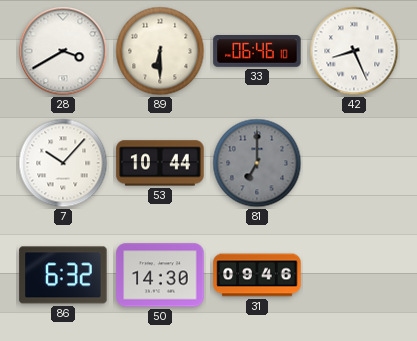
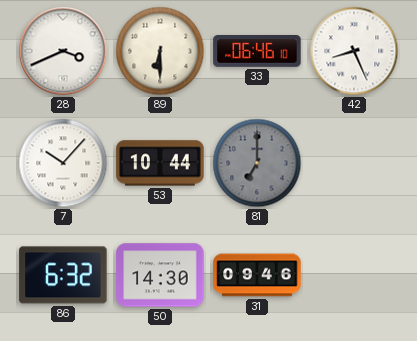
28: 3:40 -> 3:41
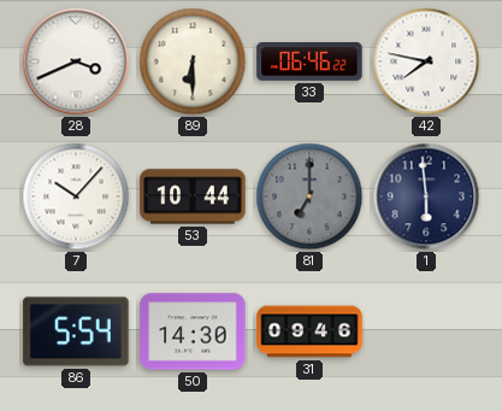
33: 06:46:10 -> 06:46:22
42: 8:26 -> 7:47
1: none -> 5:59
86: 6:32 -> 5:54
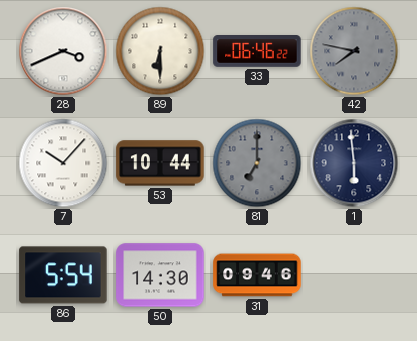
42 dial: white -> grey
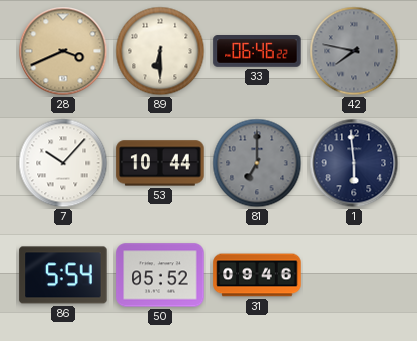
28 dial: white -> champagne
50: 14:30 -> 05:52
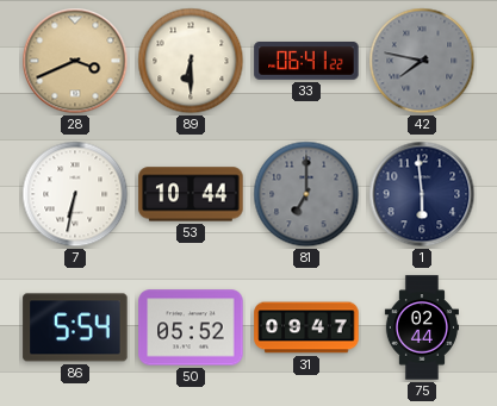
33: 06:46 -> 06:41
7: 10:07 -> 6:32
31: 09:46 -> 09:47
75: none -> 02:44
